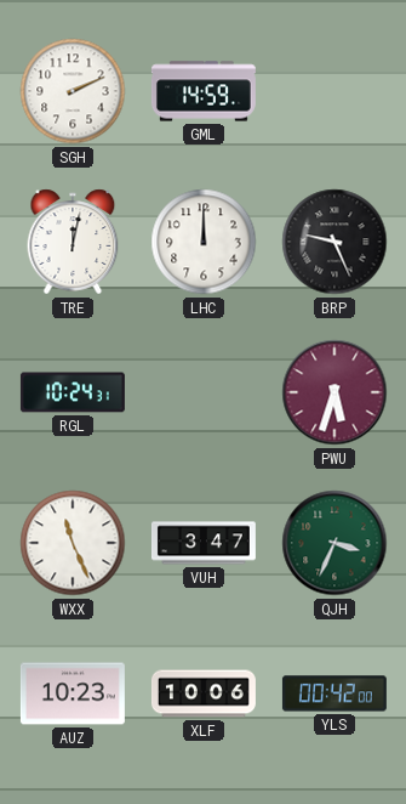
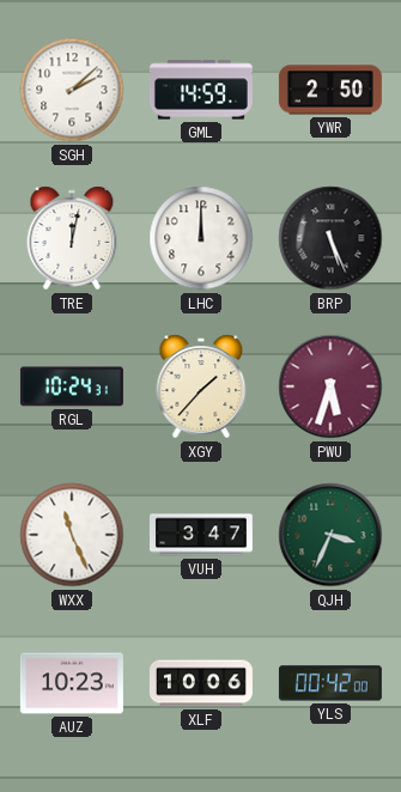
SGH: 2:11 -> 2:08
YWR: none -> 2:50
BRP: 9:26 -> 5:26
XGY: none -> 1:37
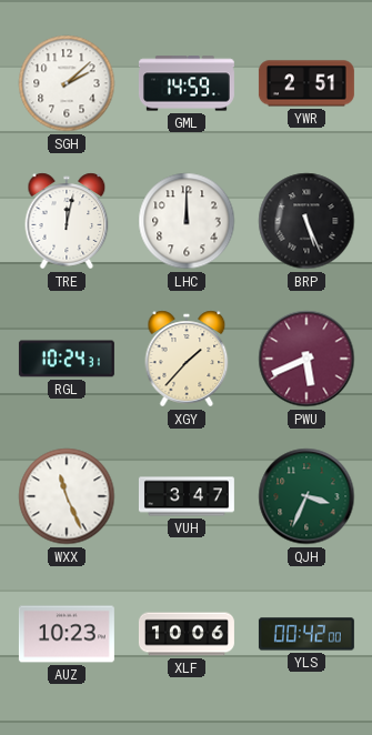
YWR: 2:50 -> 2:51
PWU: 5:33 -> 5:41
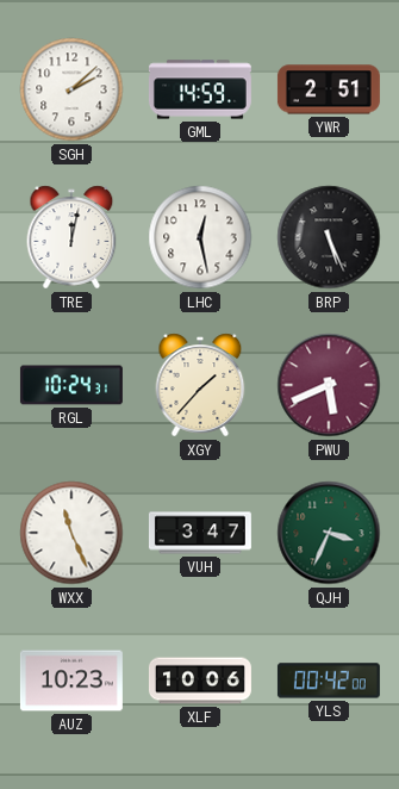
LHC: 12:00 -> 12:28
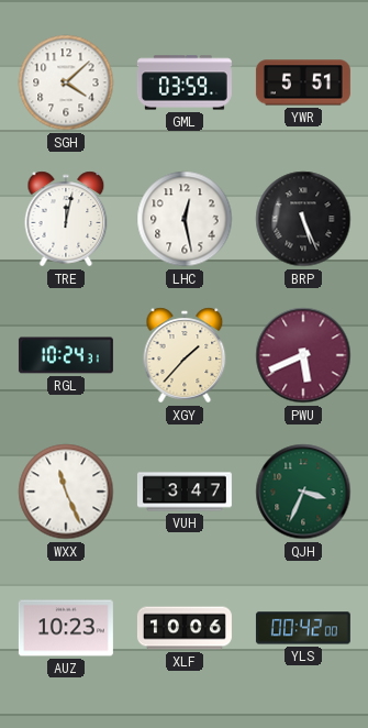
SGH: 2:08 -> 4:08
GML: 14:59 -> 03:59
YWR: 2:51 -> 5:51
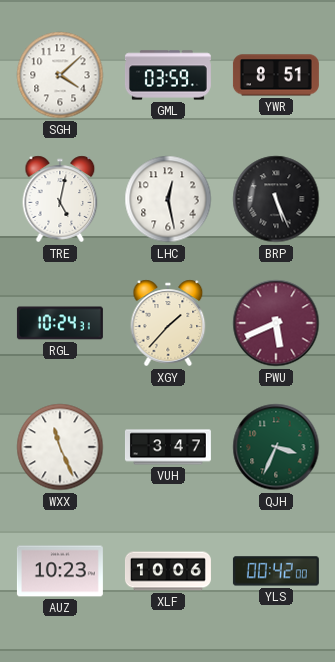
YWR: 5:51 -> 8:51
TRE: 12:02 -> 5:02
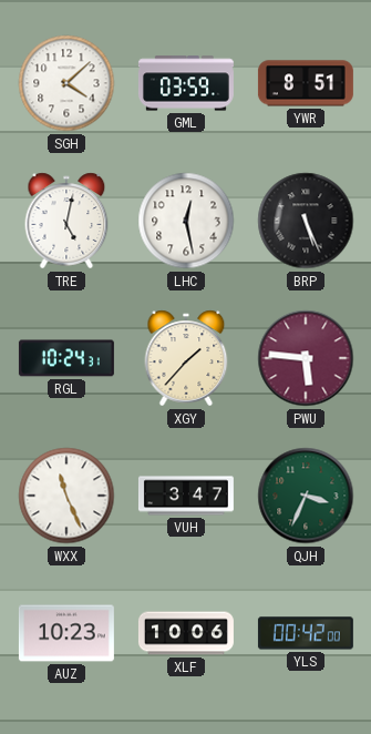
PWU: 5:41 -> 5:46
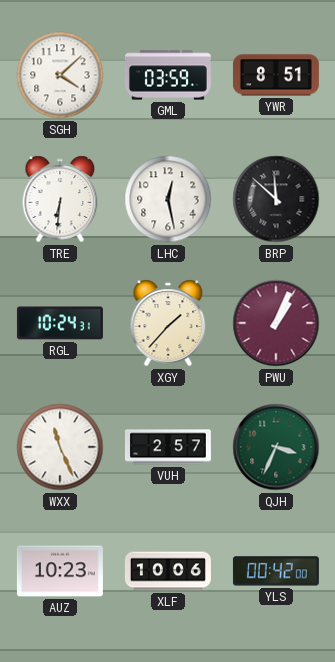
TRE: 5:02 -> 6:31
BRP: 5:26 -> 11:52
PWU: 5:46 -> 1:04
VUH: 3:47 -> 2:57
